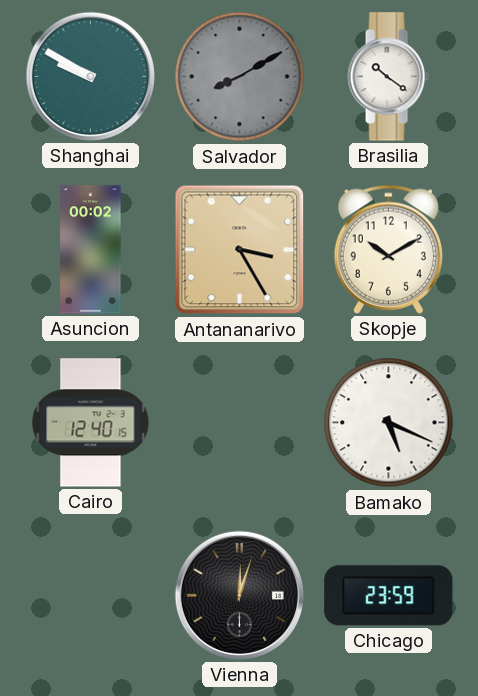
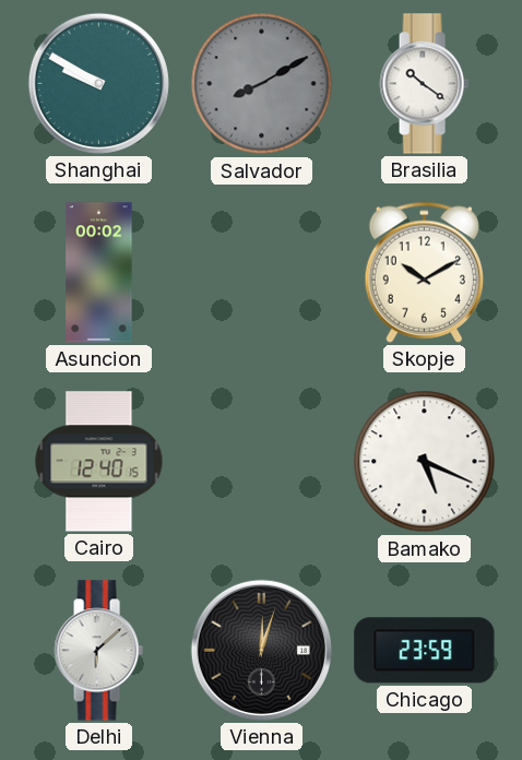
Antananarivo: 3:25 -> none
Delhi: none -> 6:08
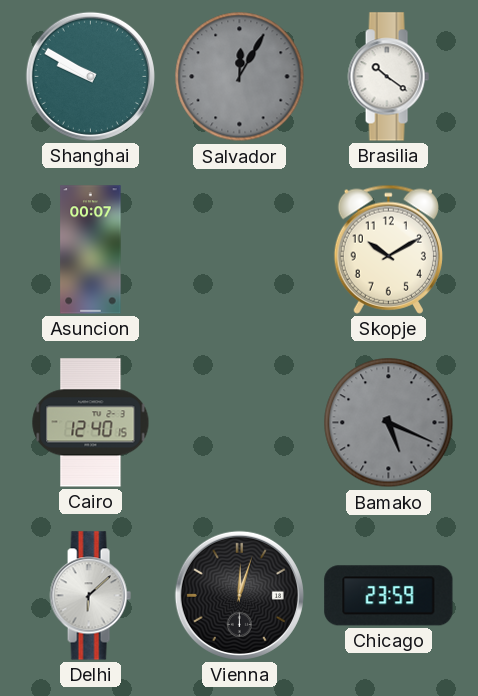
Salvador: 8:10 -> 12:05
Asuncion: 00:02 -> 00:07
Bamako dial: white -> grey
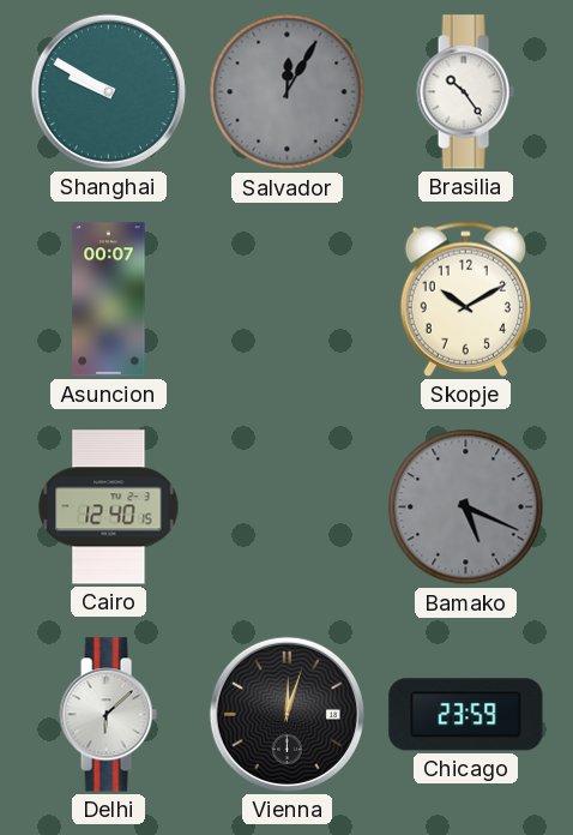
Brasilia: 10:21 -> 10:24
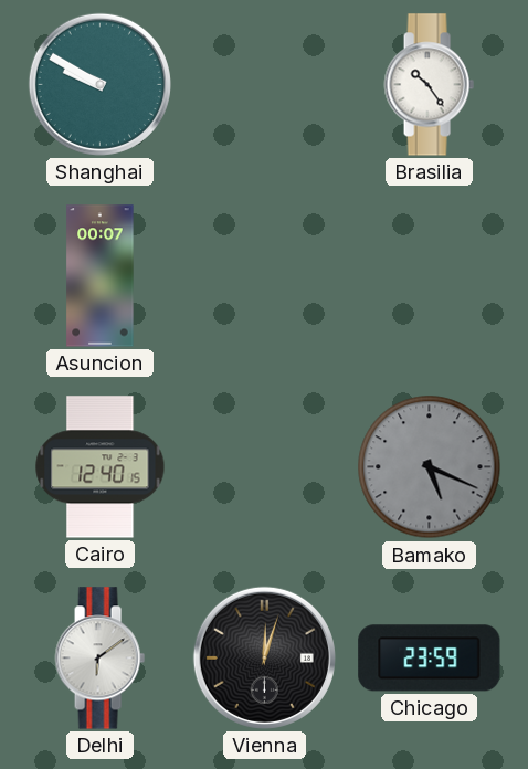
Salvador: 12:05 -> none
Skopje: 10:10 -> none
Delhi: 6:08 -> 6:09
